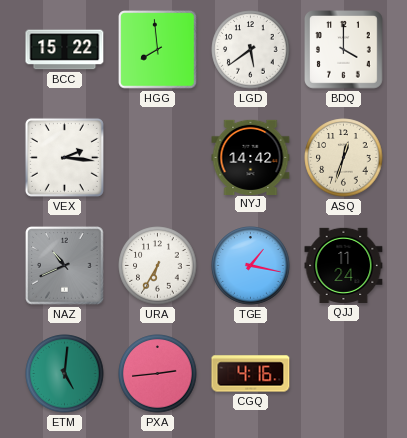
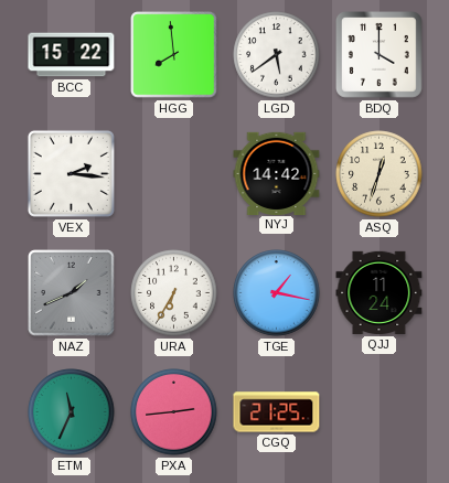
NAZ: 10:41 -> 1:41
ETM: 5:01 -> 11:34
CGQ: 4:16 -> 21:25
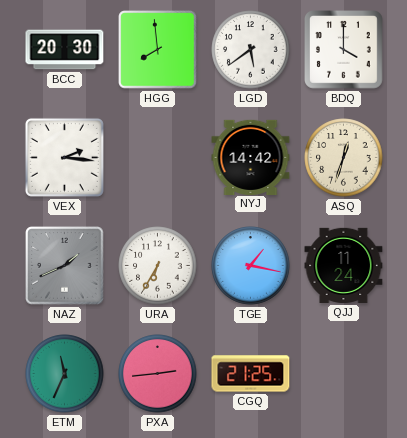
BCC: 15:22 -> 20:30
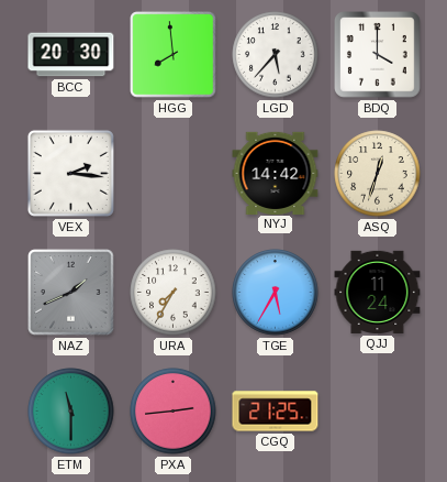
LGD: 5:39 -> 5:37
URA: 6:35 -> 7:35
TGE: 1:17 -> 5:35
ETM: 11:34 -> 11:30
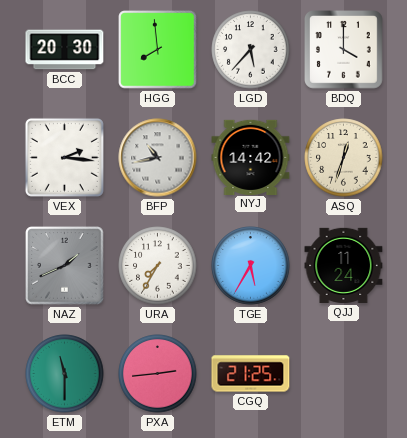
BFP: none -> 10:43
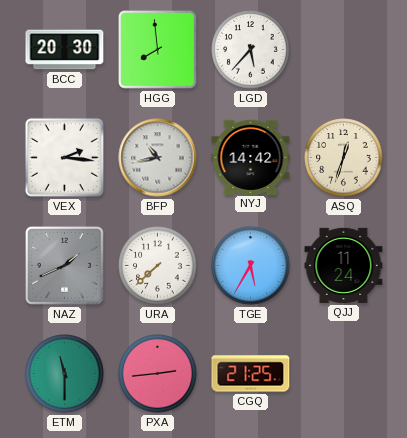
BDQ: 4:00 -> none
URA: 7:35 -> 7:38
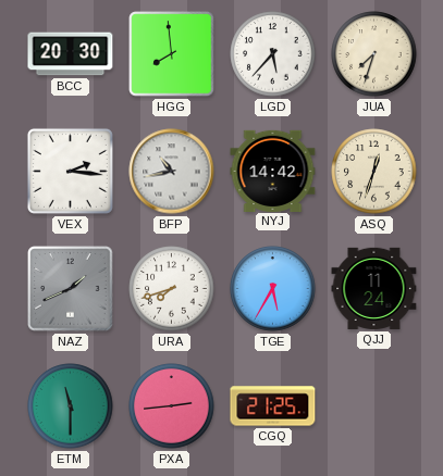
JUA: none -> 7:33
URA: 7:38 -> 7:42
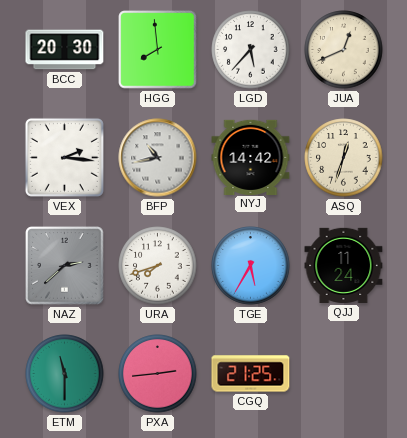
JUA: 7:33 -> 12:41
NAZ: 1:41 -> 2:38
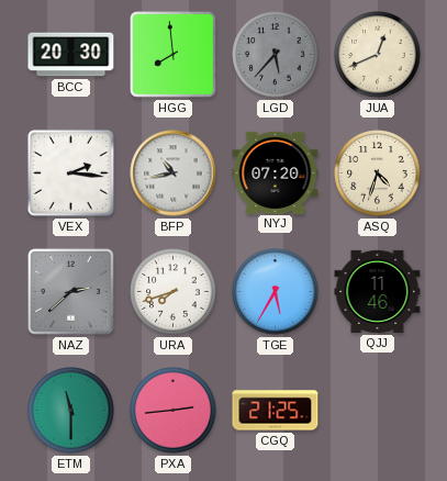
LGD dial: white -> grey
NYJ: 14:42 -> 07:20
ASQ: 12:33 -> 4:33
QJJ: 11:24 -> 11:46
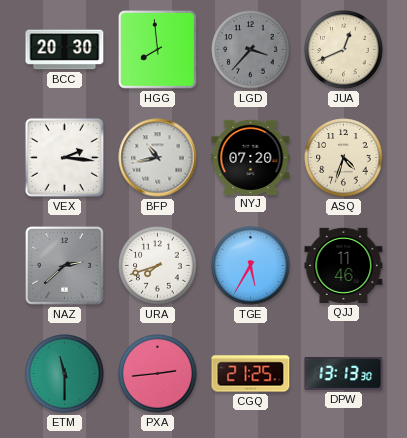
LGD: 5:37 -> 3:37
DPW: none -> 13:13
